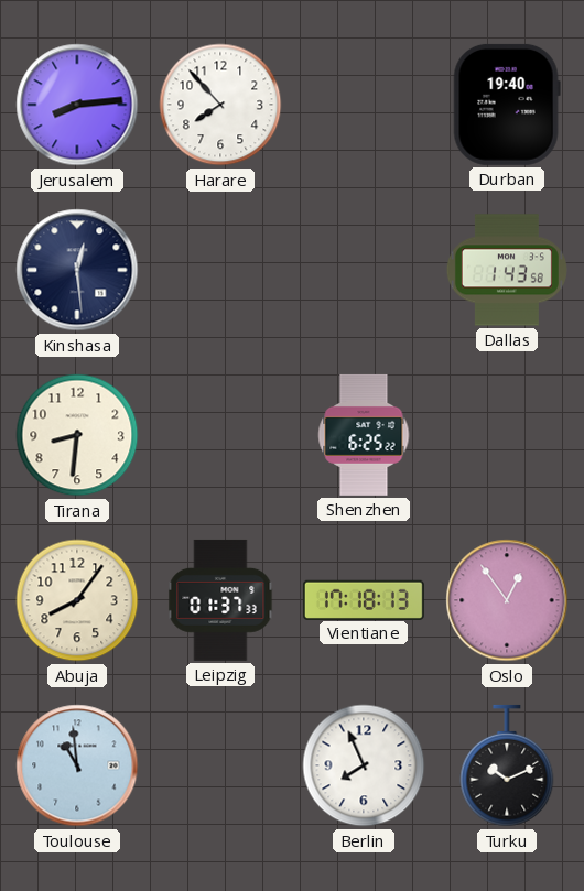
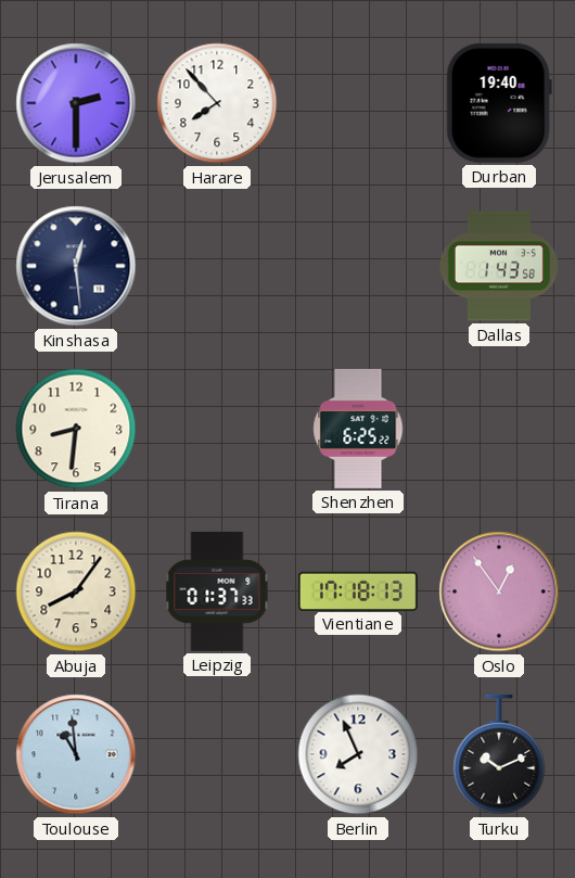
Jerusalem: 8:14 -> 2:30
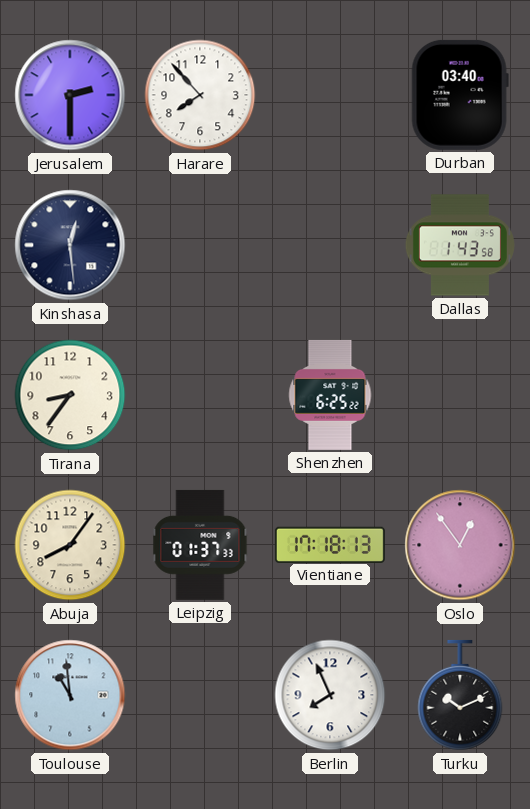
Durban: 19:40 -> 03:40
Tirana: 8:31 -> 8:36
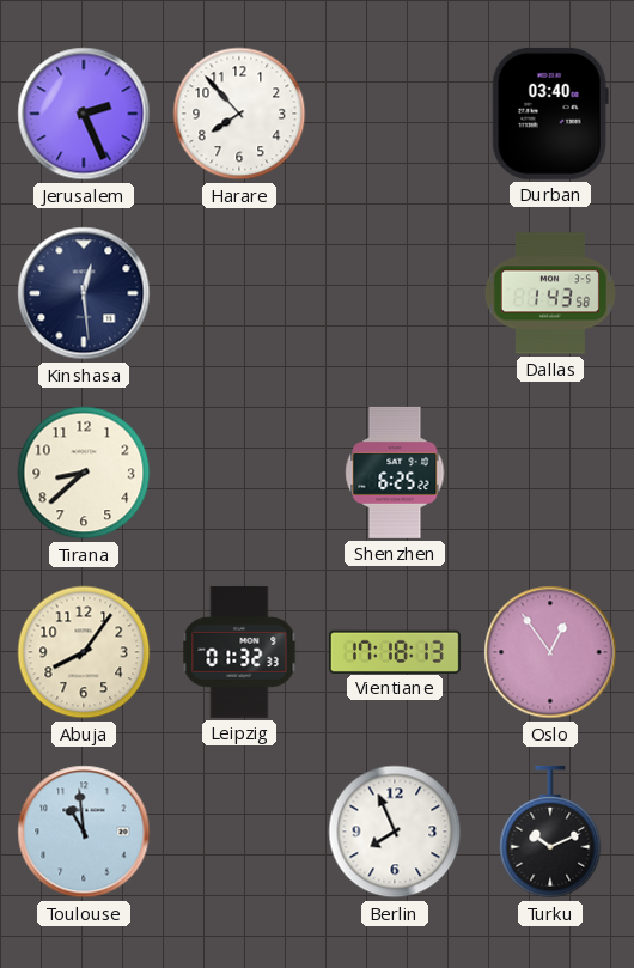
Jerusalem: 2:30 -> 2:26
Tirana: 8:36 -> 8:38
Leipzig: 01:37 -> 01:32
